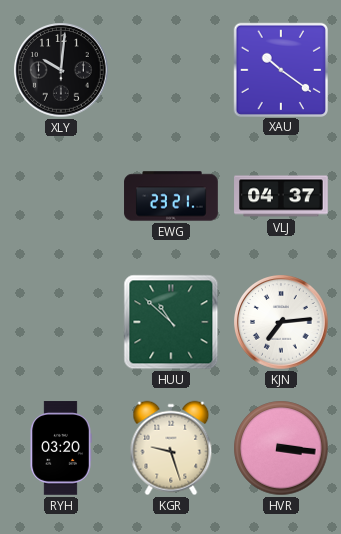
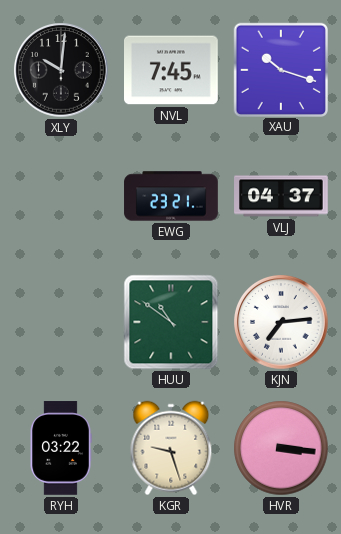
NVL: none -> 7:45
XAU: 10:21 -> 10:18
HUU: 10:52 -> 10:51
RYH: 03:20 -> 03:22
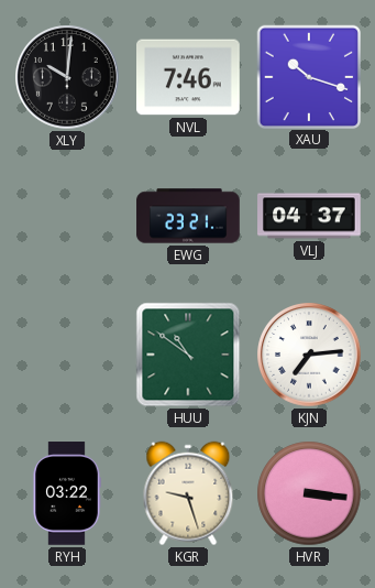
NVL: 7:45 -> 7:46
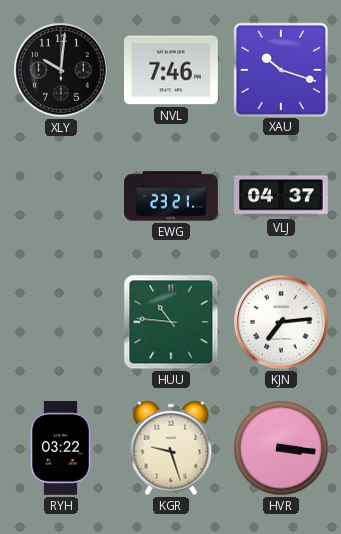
HUU: 10:51 -> 10:46
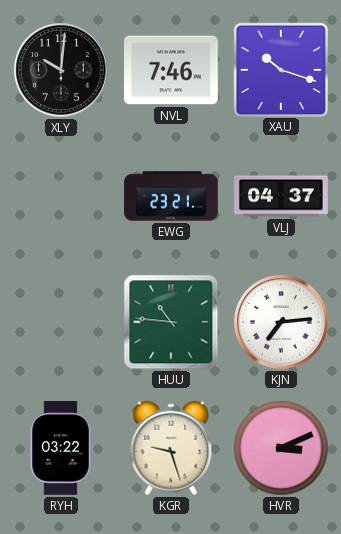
HVR: 3:16 -> 3:11
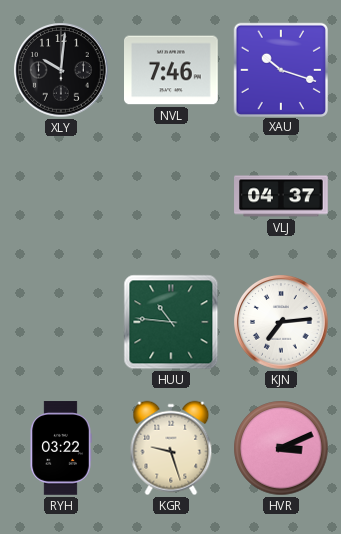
EWG: 23:21 -> none
